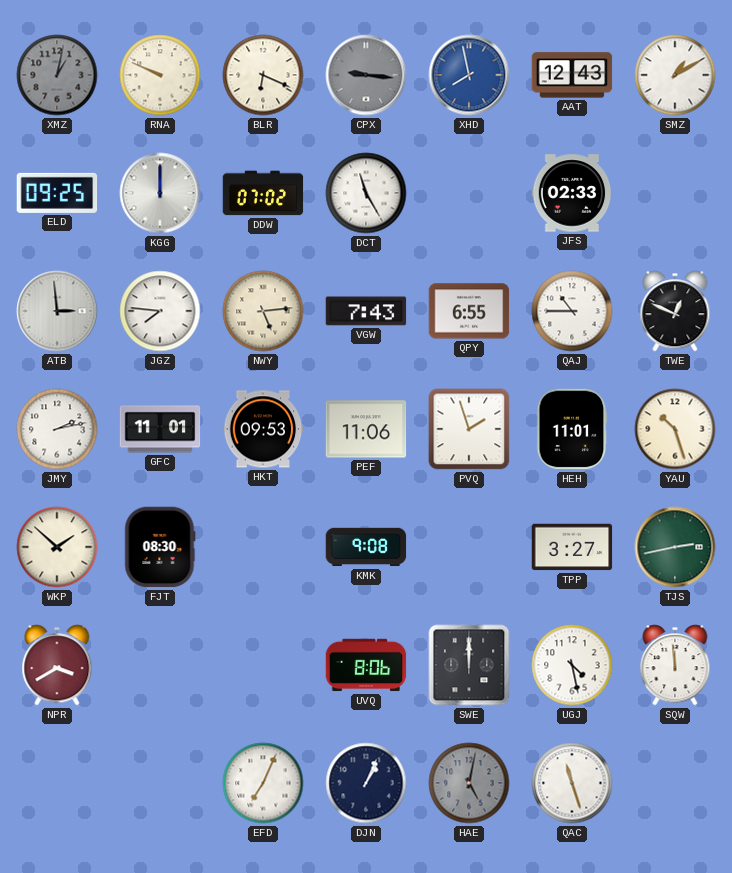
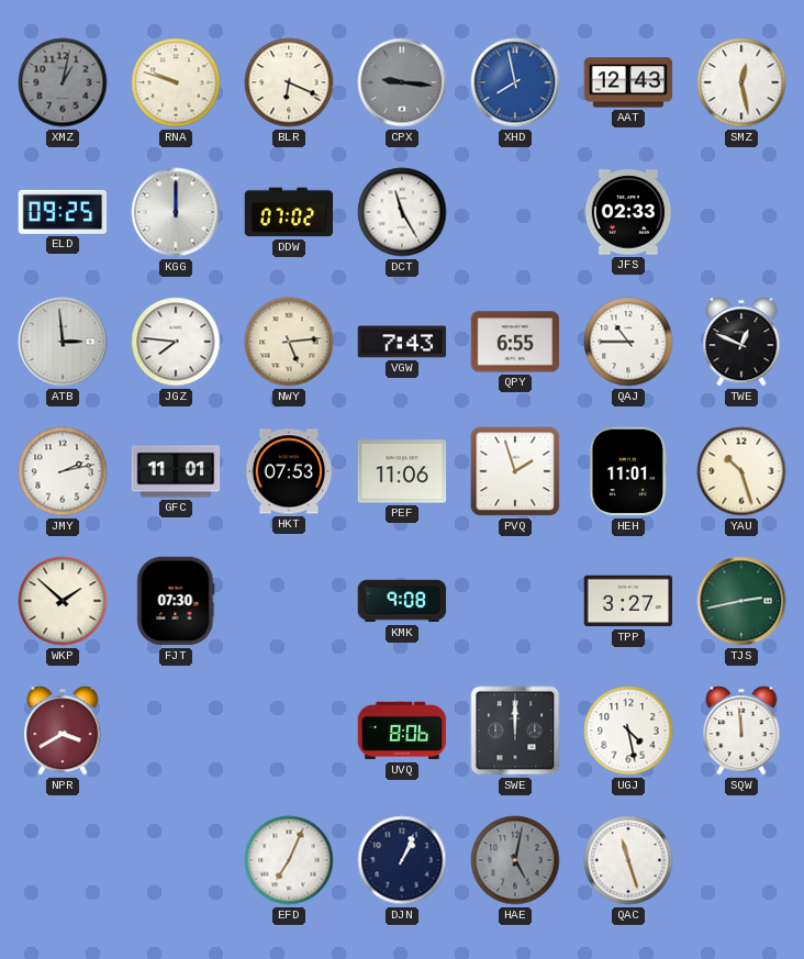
RNA: 9:49 -> 9:48
SMZ: 1:10 -> 12:28
HKT: 09:53 -> 07:53
FJT: 08:30 -> 07:30
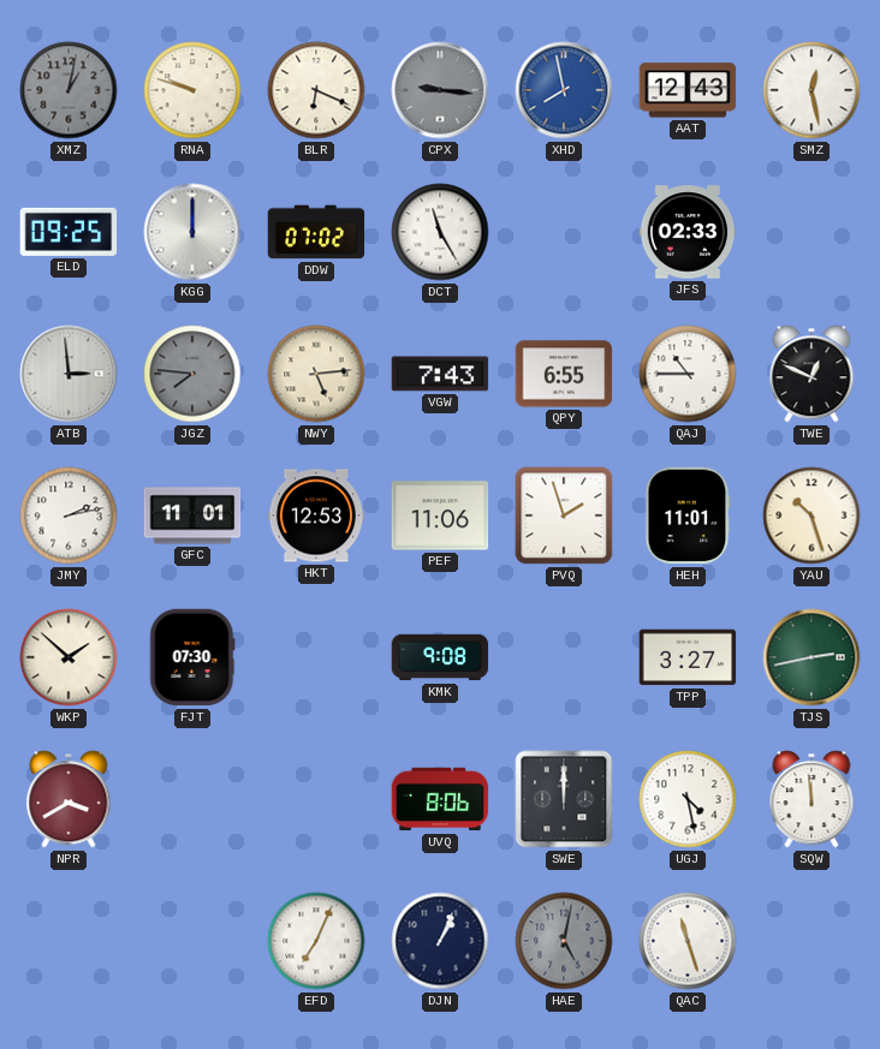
JGZ dial: white -> grey
HKT: 07:53 -> 12:53
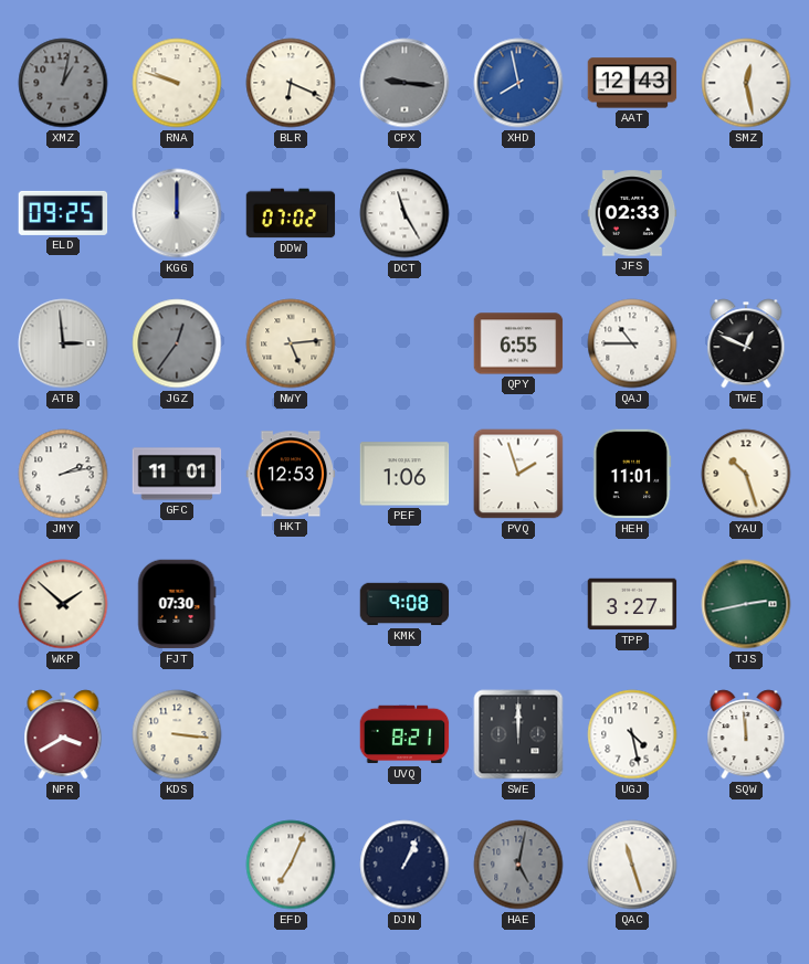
JGZ: 7:46 -> 12:36
VGW: 7:43 -> none
PEF: 11:06 -> 1:06
KDS: none -> 3:16
UVQ: 8:06 -> 8:21
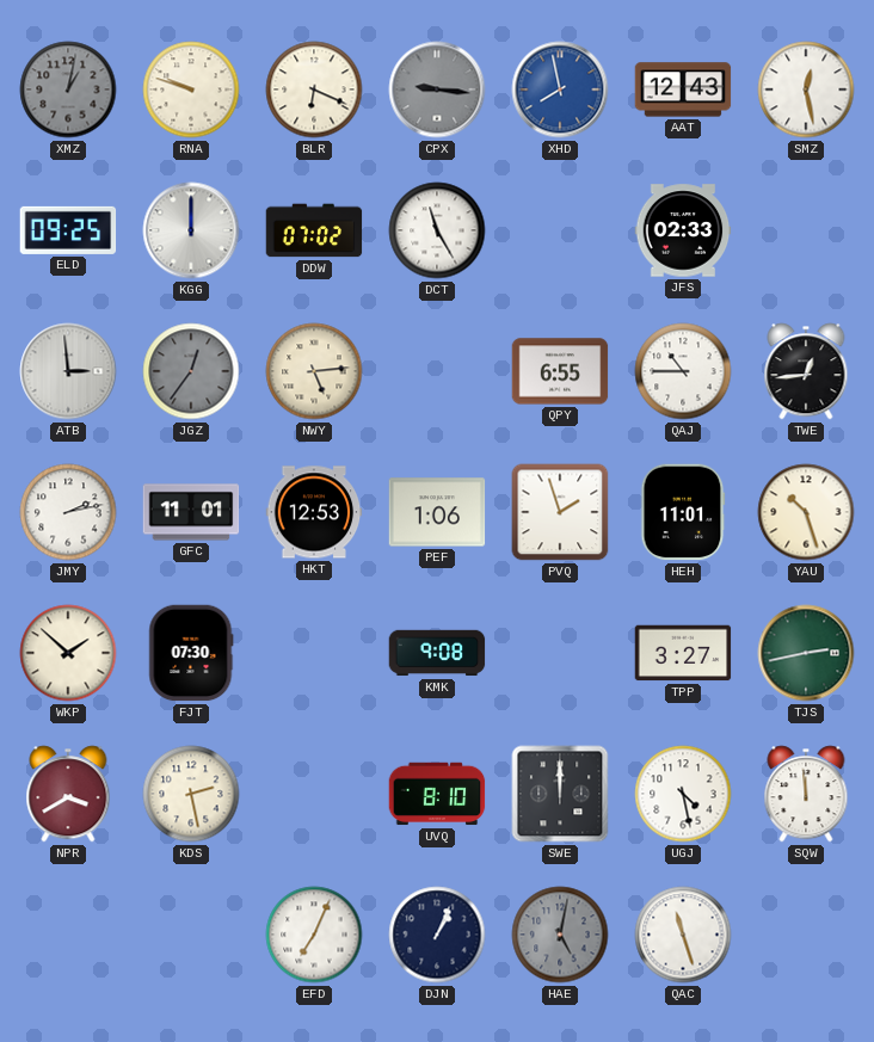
TWE: 12:49 -> 12:44
KDS: 3:16 -> 2:28
UVQ: 8:21 -> 8:10
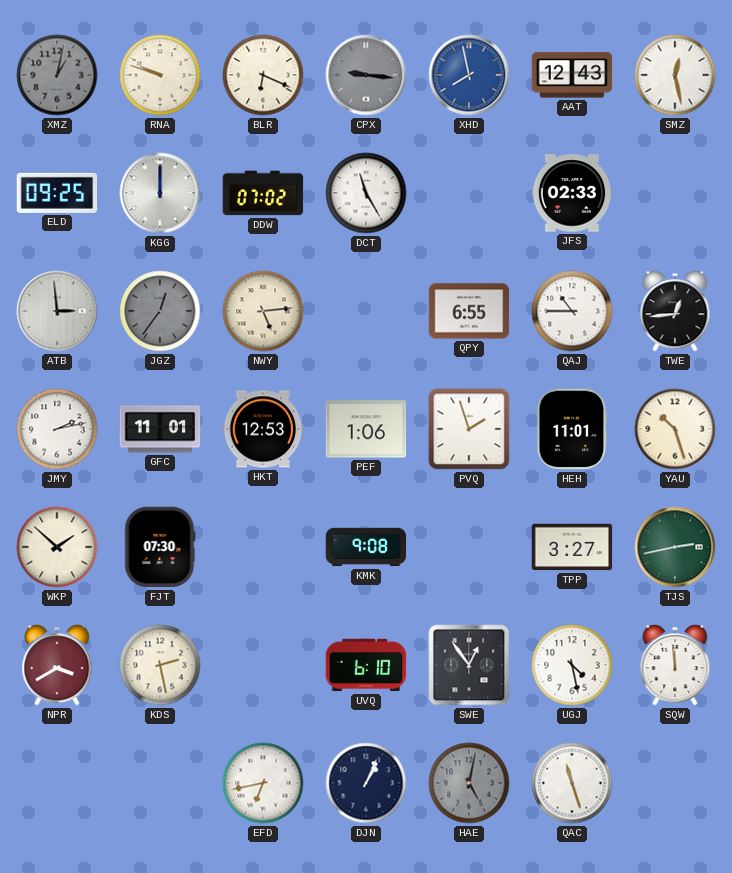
UVQ: 8:10 -> 6:10
SWE: 12:00 -> 12:54
EFD: 7:04 -> 6:43
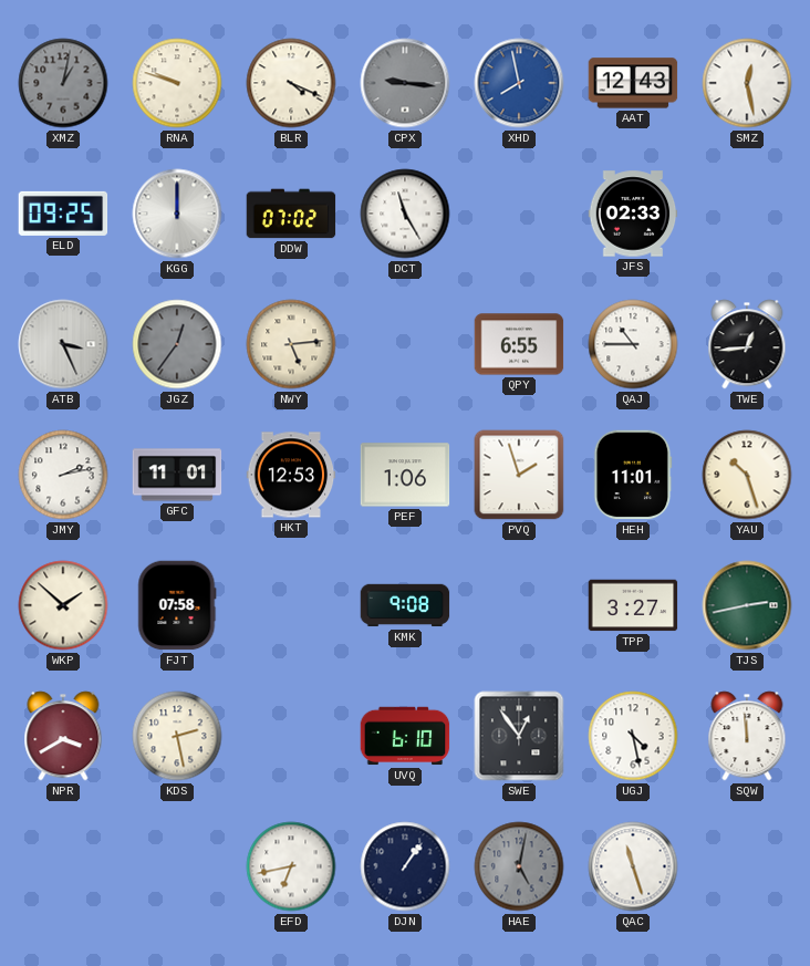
BLR: 6:19 -> 4:19
ATB: 2:59 -> 3:26
FJT: 07:30 -> 07:58
DJN: 1:04 -> 1:06
